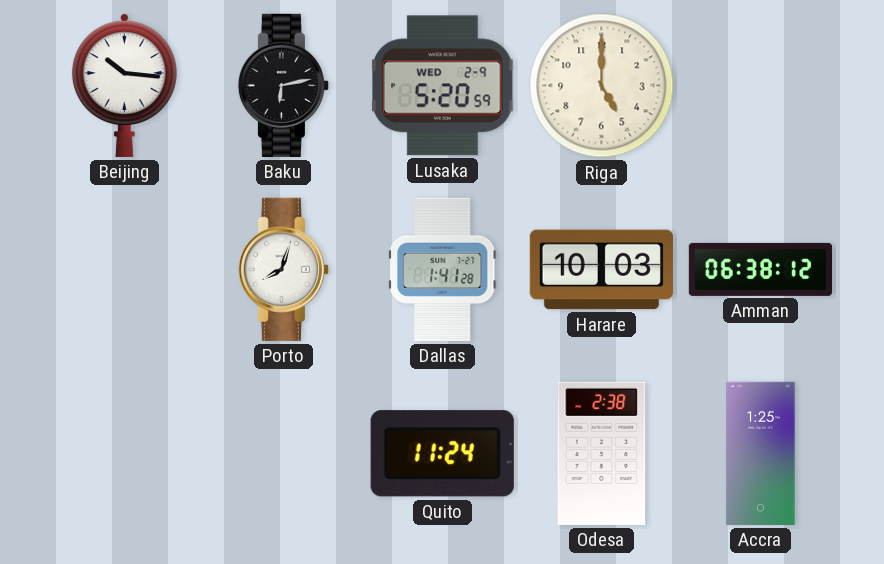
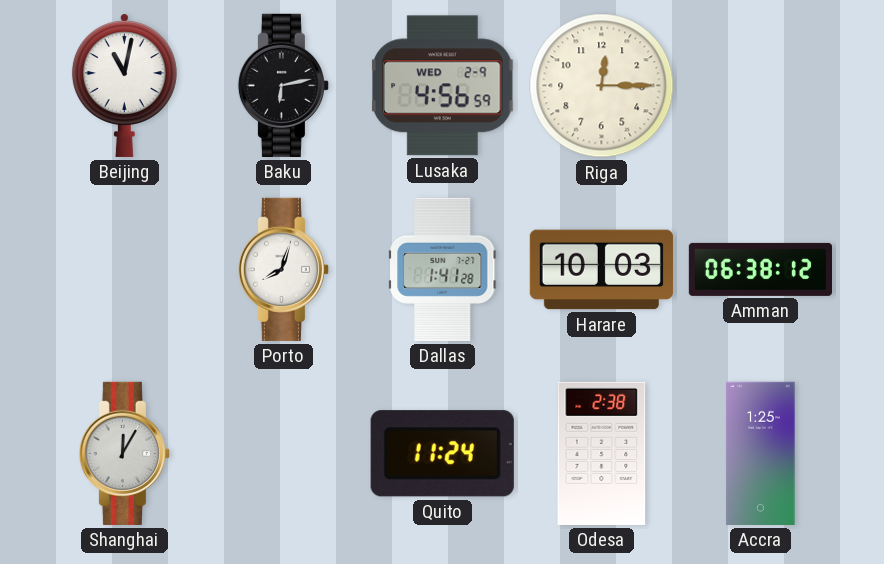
Beijing: 10:16 -> 11:02
Lusaka: 5:20 -> 4:56
Riga: 5:00 -> 12:15
Shanghai: none -> 12:05
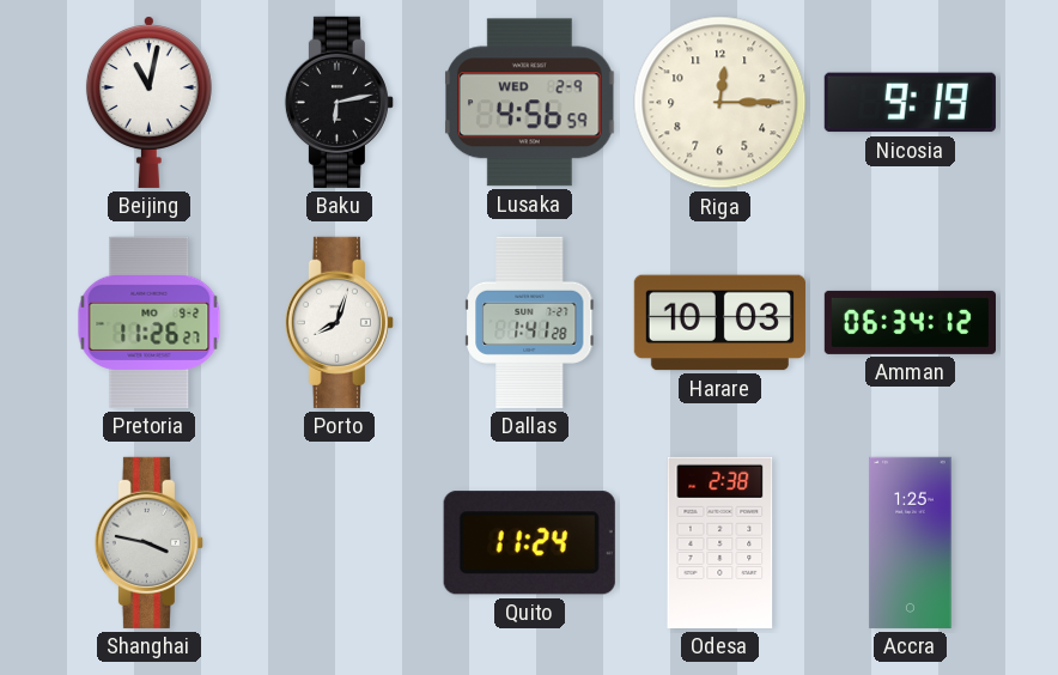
Nicosia: none -> 9:19
Pretoria: none -> 11:26
Amman: 06:38 -> 06:34
Shanghai: 12:05 -> 3:47
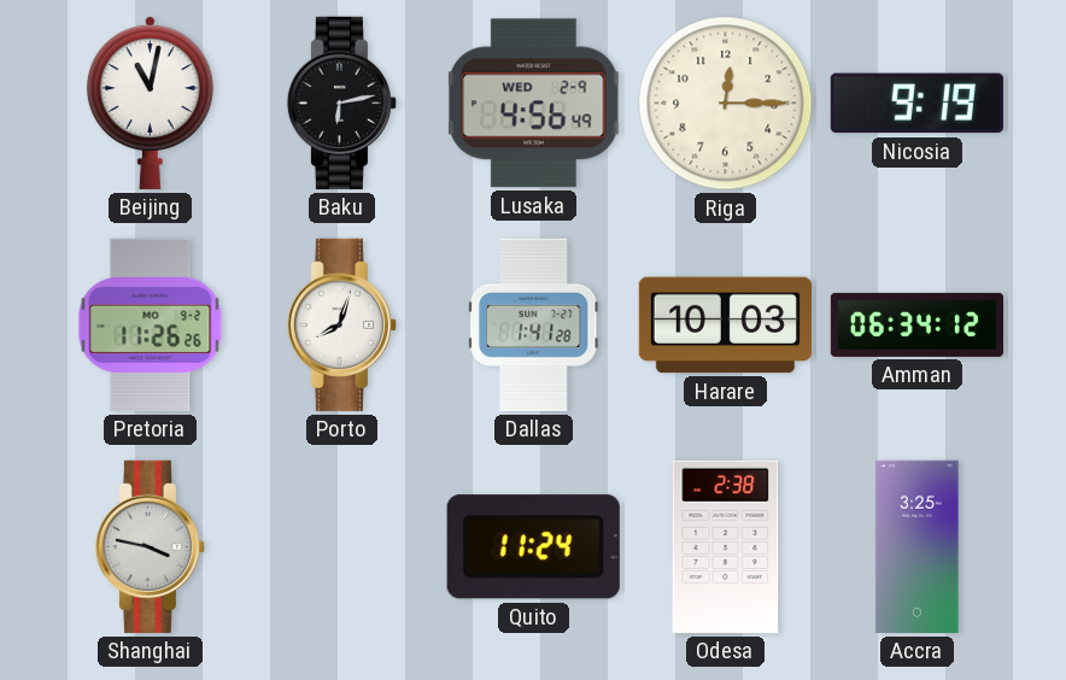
Lusaka: 4:56:59 -> 4:56:49
Pretoria: 11:26:27 -> 11:26:26
Accra: 1:25 -> 3:25
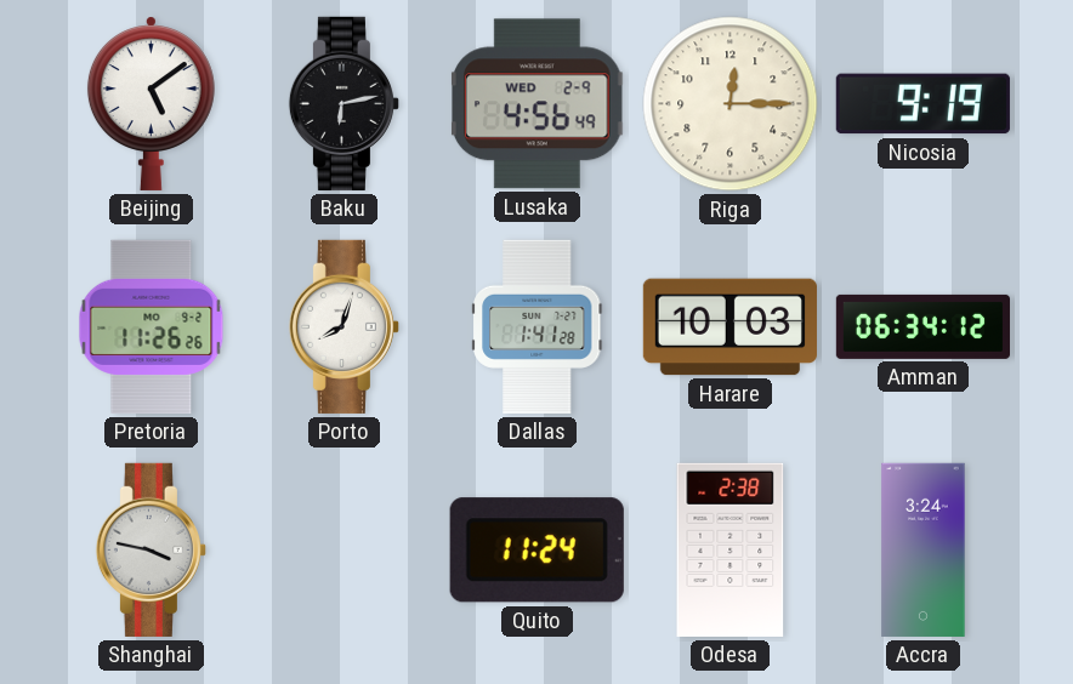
Beijing: 11:02 -> 5:09
Accra: 3:25 -> 3:24
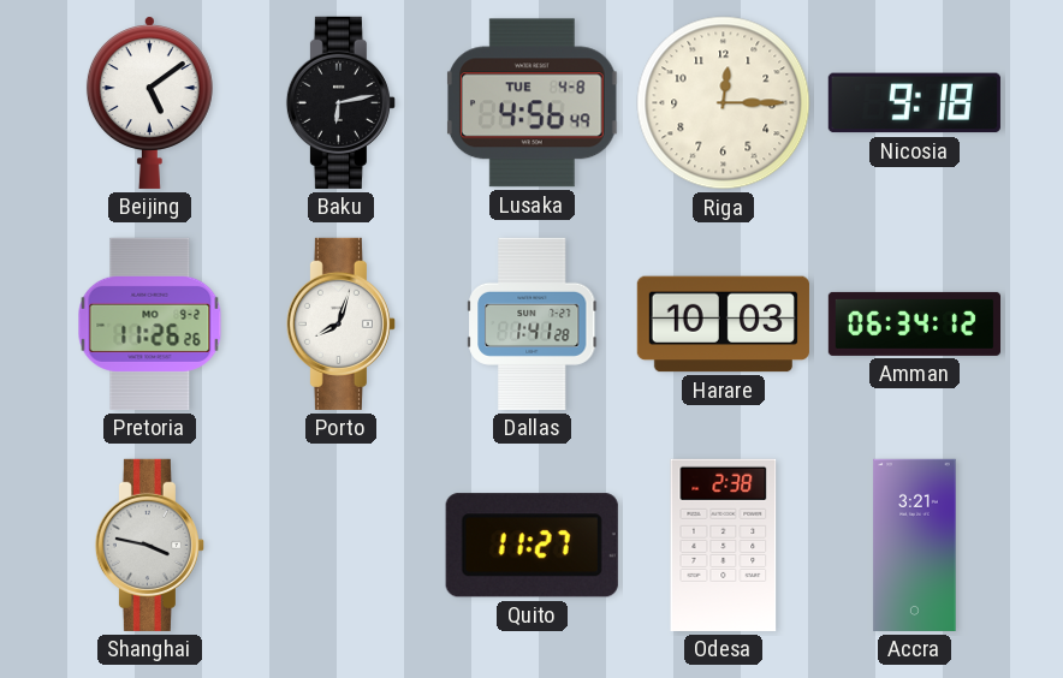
Lusaka date: WED 2-9 -> TUE 4-8
Nicosia: 9:19 -> 9:18
Quito: 11:24 -> 11:27
Accra: 3:24 -> 3:21
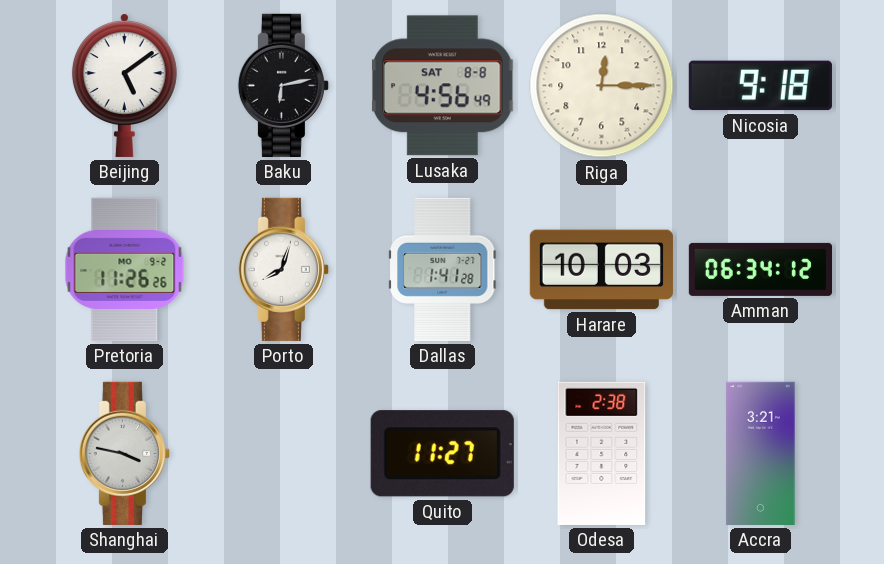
Lusaka date: TUE 4-8 -> SAT 8-8
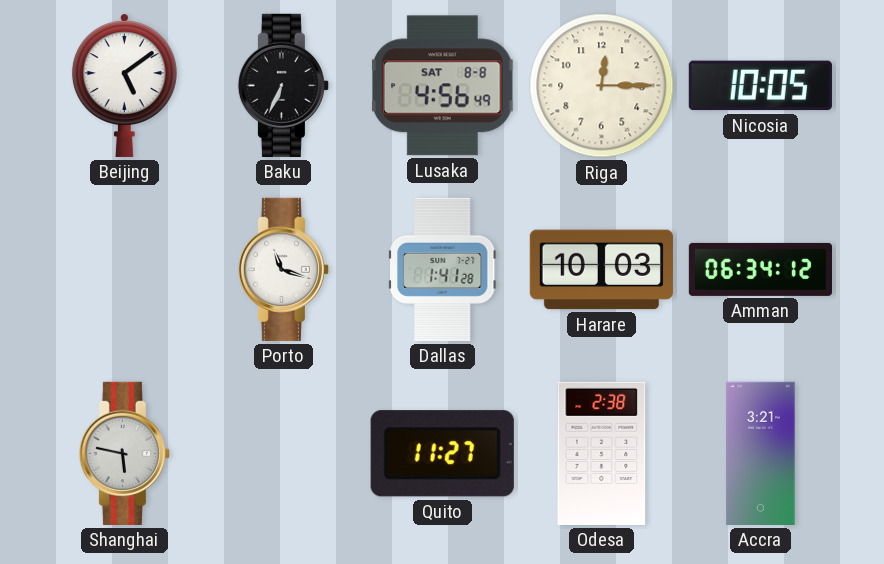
Baku: 6:13 -> 6:34
Nicosia: 9:18 -> 10:05
Pretoria: 11:26 -> none
Porto: 8:03 -> 11:18
Shanghai: 3:47 -> 5:47
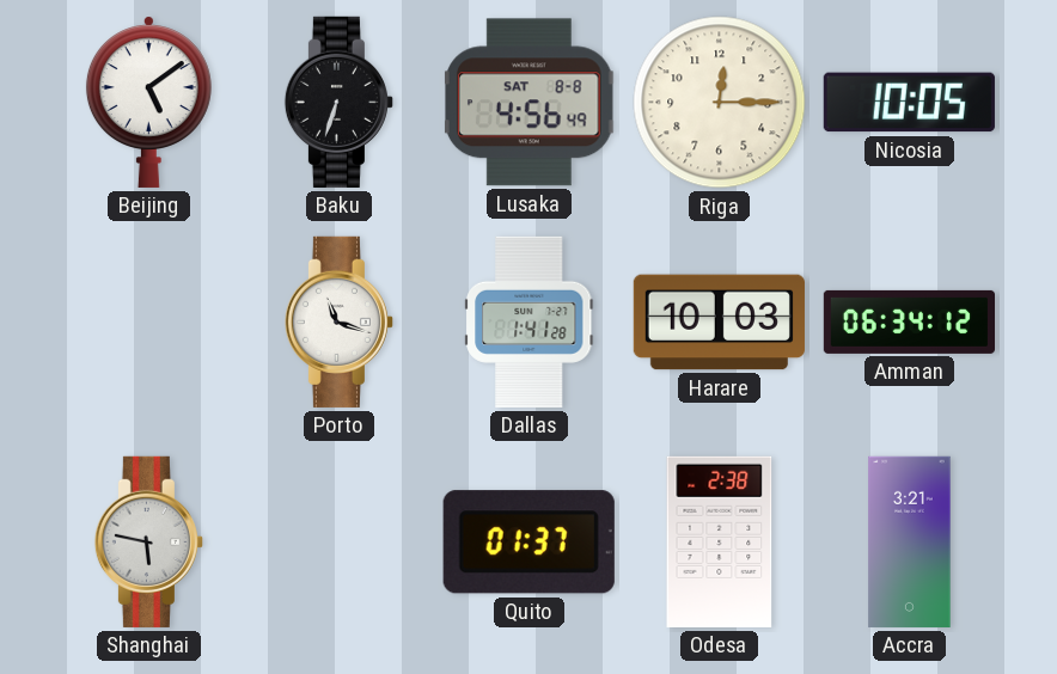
Baku: 6:34 -> 6:33
Quito: 11:27 -> 01:37
